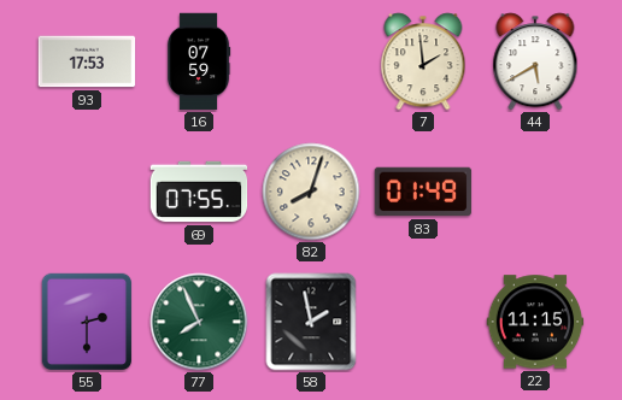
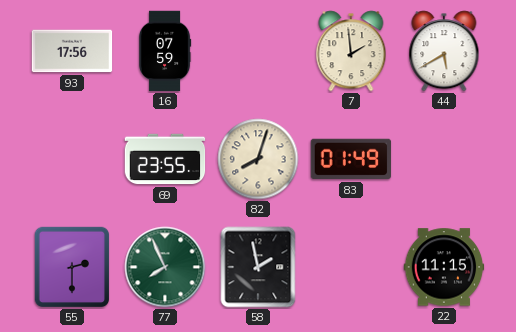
93: 17:53 -> 17:56
69: 07:55 -> 23:55
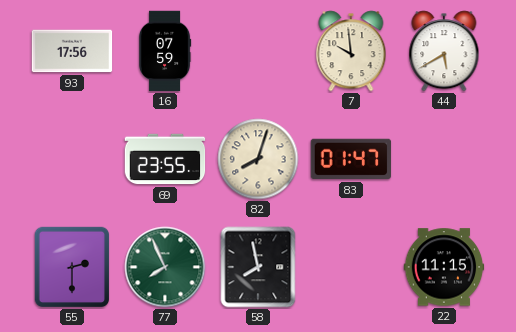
7: 1:59 -> 9:59
83: 01:49 -> 01:47
58: 1:58 -> 7:58
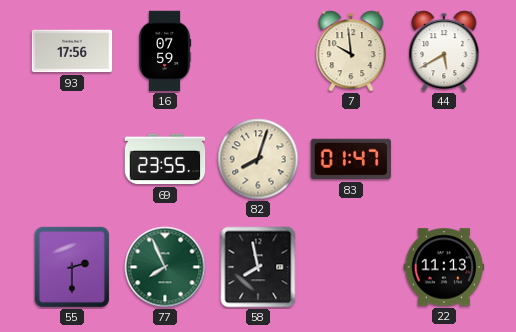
22: 11:15 -> 11:13
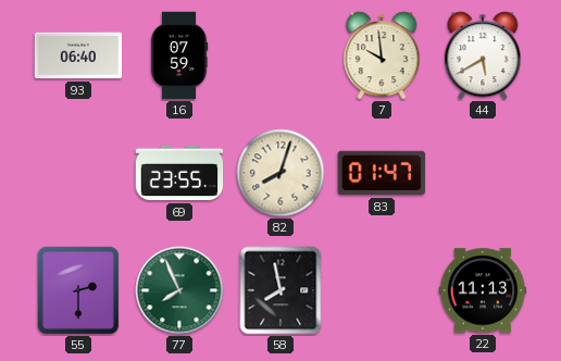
93: 17:56 -> 06:40
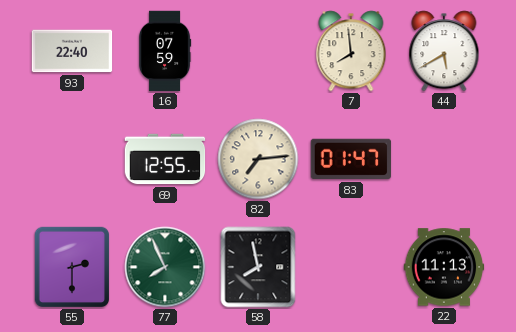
93: 06:40 -> 22:40
7: 9:59 -> 7:59
69: 23:55 -> 12:55
82: 8:03 -> 7:14
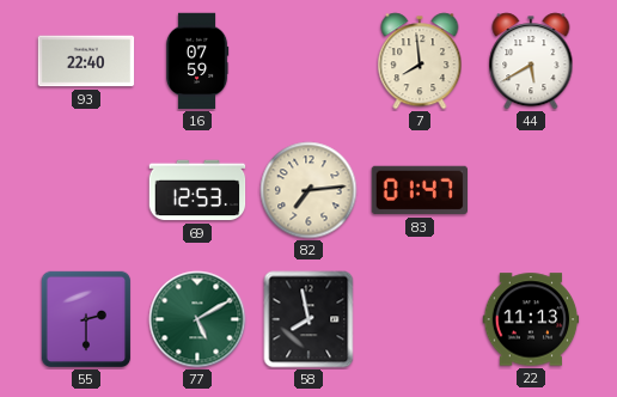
69: 12:55 -> 12:53
77: 7:56 -> 5:10
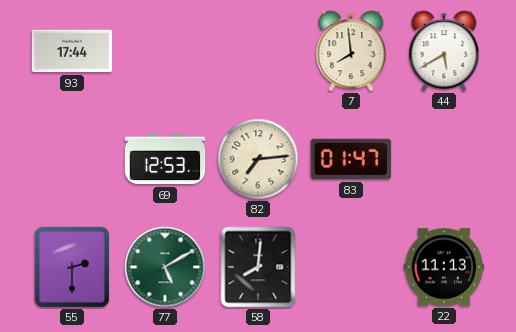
93: 22:40 -> 17:44
16: 07:59 -> none
58: 7:58 -> 8:01
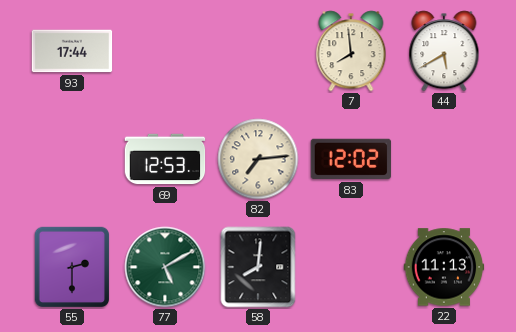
83: 01:47 -> 12:02
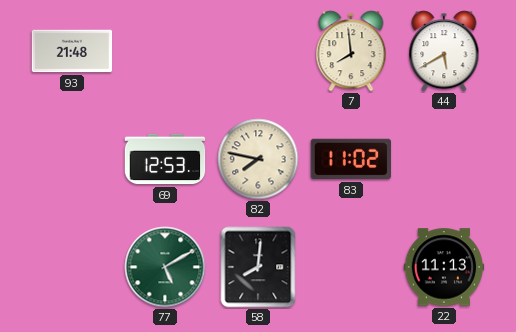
93: 17:44 -> 21:48
82: 7:14 -> 7:47
83: 12:02 -> 11:02
55: 2:30 -> none
